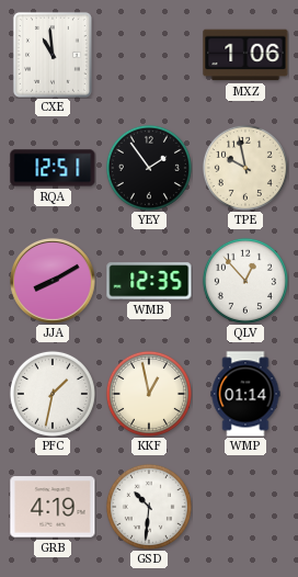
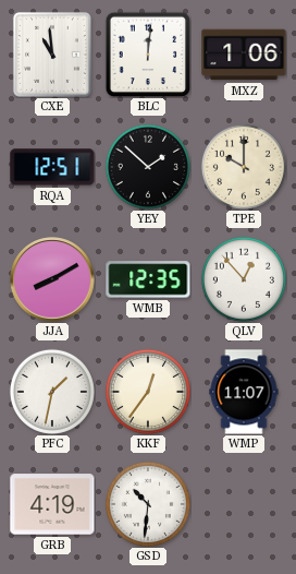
BLC: none -> 12:01
YEY: 1:54 -> 1:52
TPE: 9:58 -> 10:00
KKF: 12:58 -> 12:36
WMP: 01:14 -> 11:07
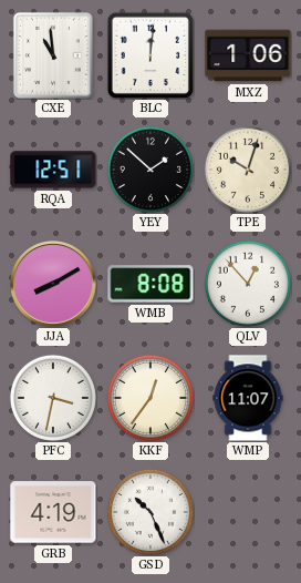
TPE: 10:00 -> 10:03
WMB: 12:35 -> 8:08
PFC: 1:32 -> 3:32
GSD: 10:31 -> 10:26
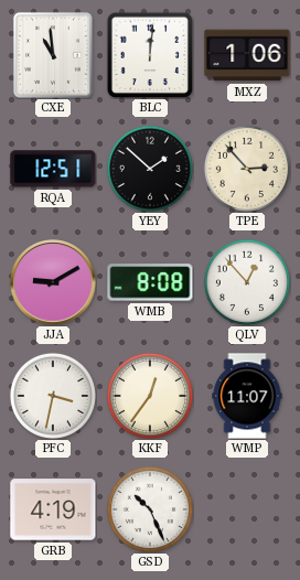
TPE: 10:03 -> 2:53
JJA: 8:10 -> 9:10
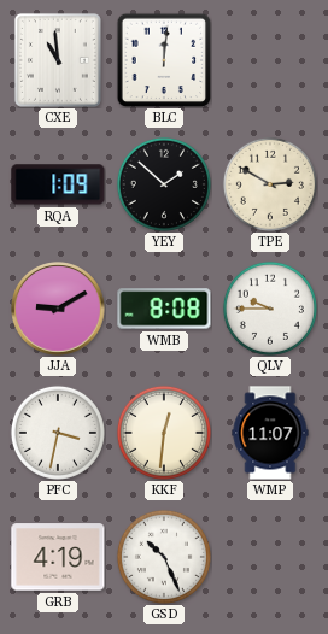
MXZ: 1:06 -> none
RQA: 12:51 -> 1:09
TPE: 2:53 -> 2:50
QLV: 12:53 -> 9:45
KKF: 12:36 -> 12:31
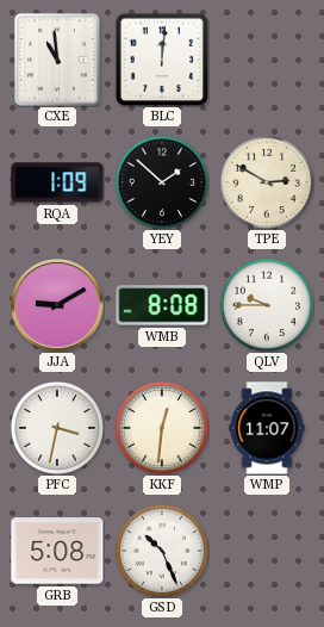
GRB: 4:19 -> 5:08
